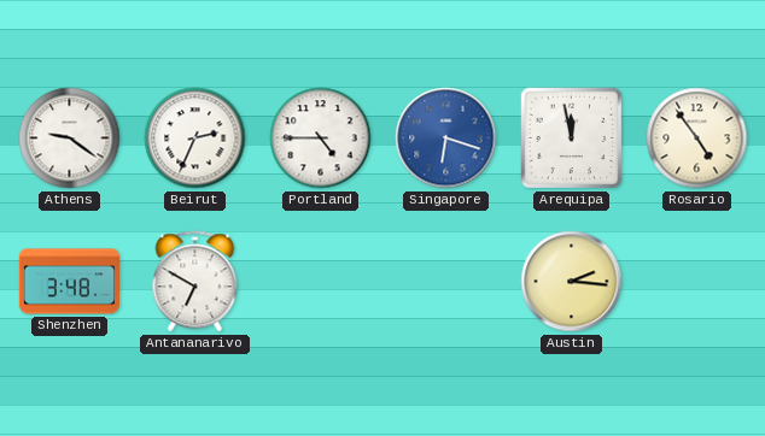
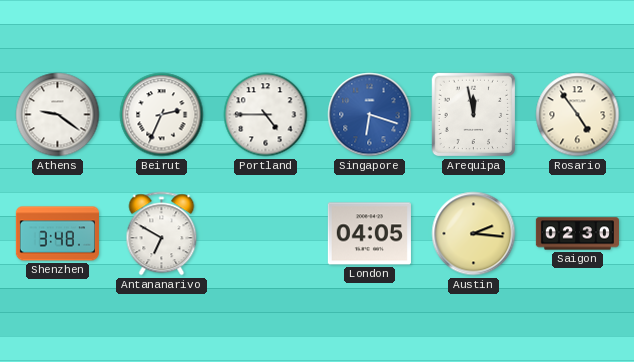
London: none -> 04:05
Saigon: none -> 02:30
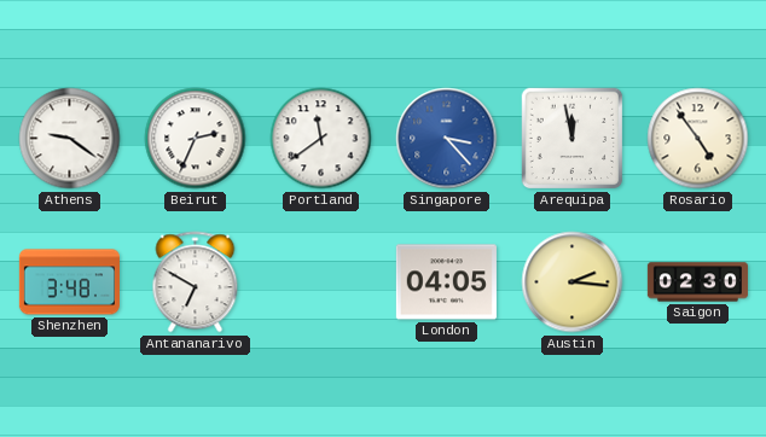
Portland: 4:45 -> 11:39
Singapore: 6:18 -> 3:23
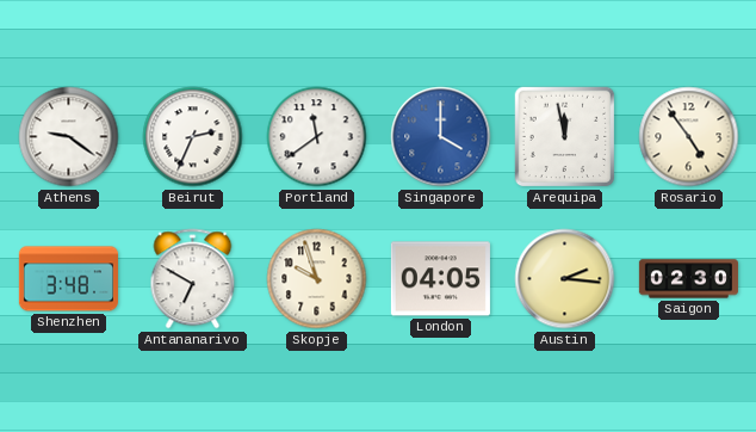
Singapore: 3:23 -> 4:00
Skopje: none -> 9:57
